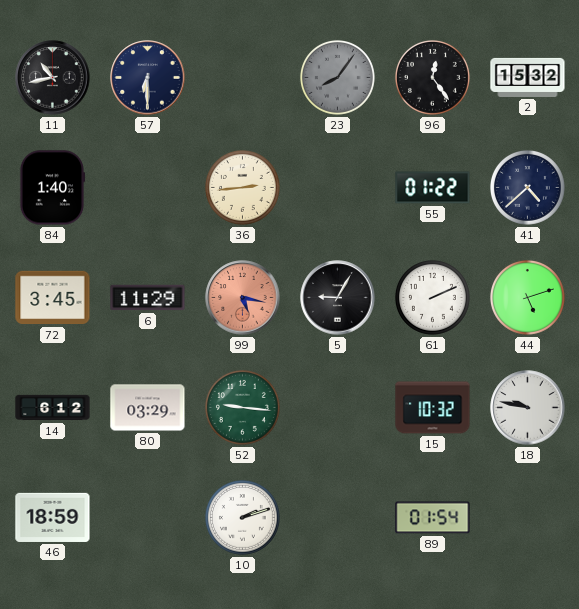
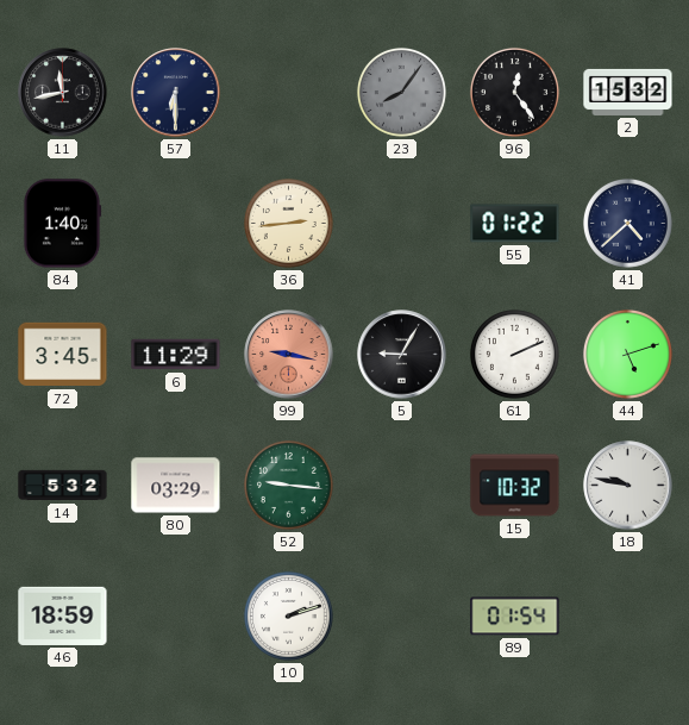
11: 10:43 -> 11:43
99: 5:17 -> 9:17
14: 6:12 -> 5:32
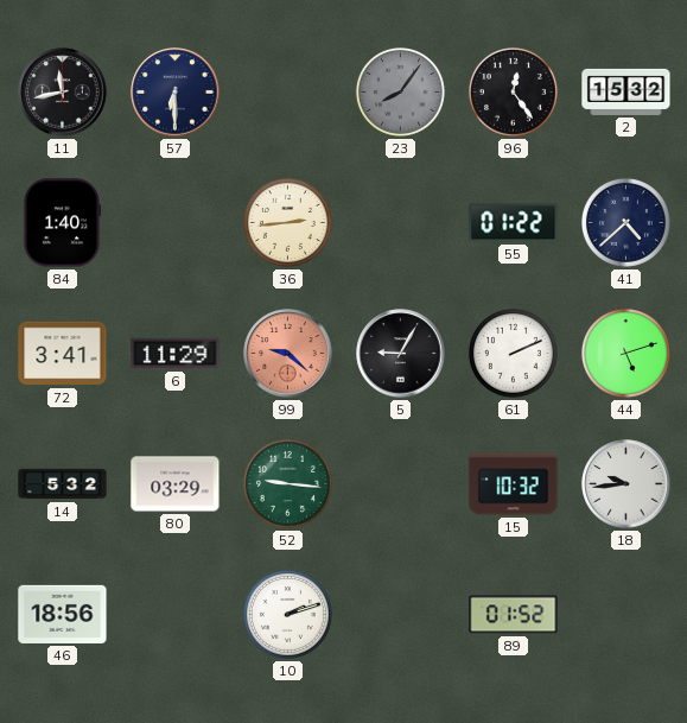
72: 3:45 -> 3:41
99: 9:17 -> 9:22
18: 9:47 -> 9:44
46: 18:59 -> 18:56
89: 01:54 -> 01:52
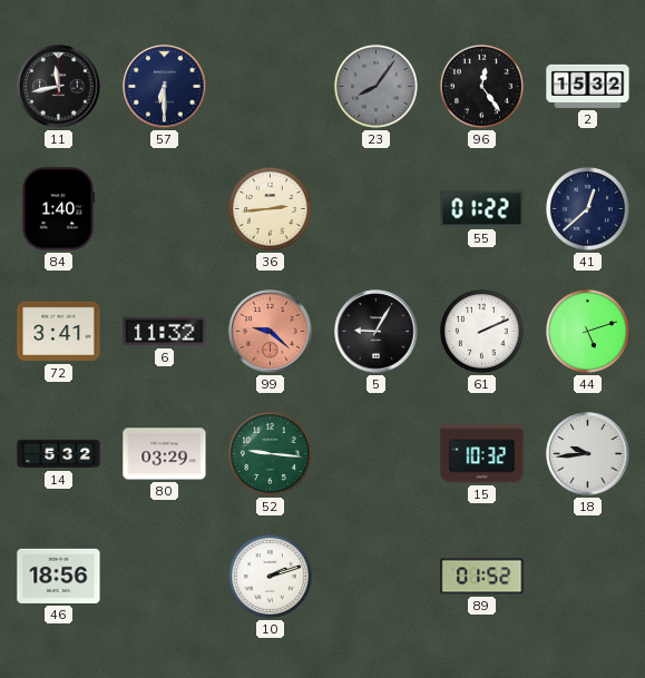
41: 4:38 -> 12:38
6: 11:29 -> 11:32
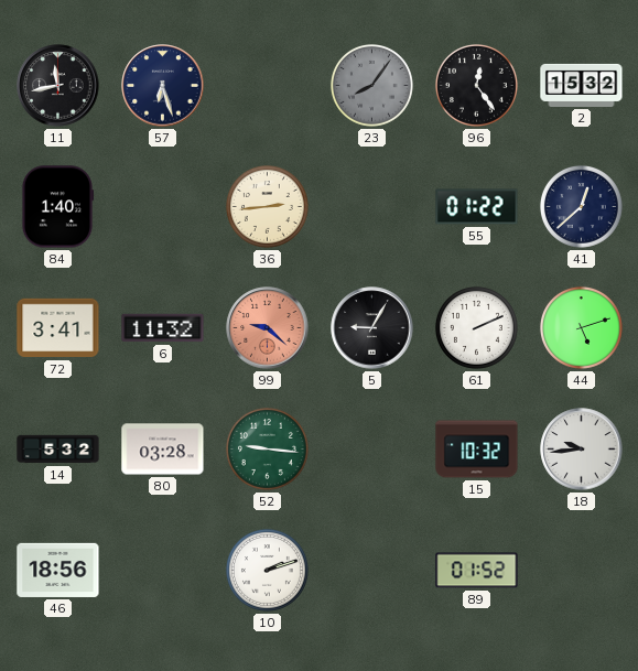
57: 6:30 -> 6:27
80: 03:29 -> 03:28
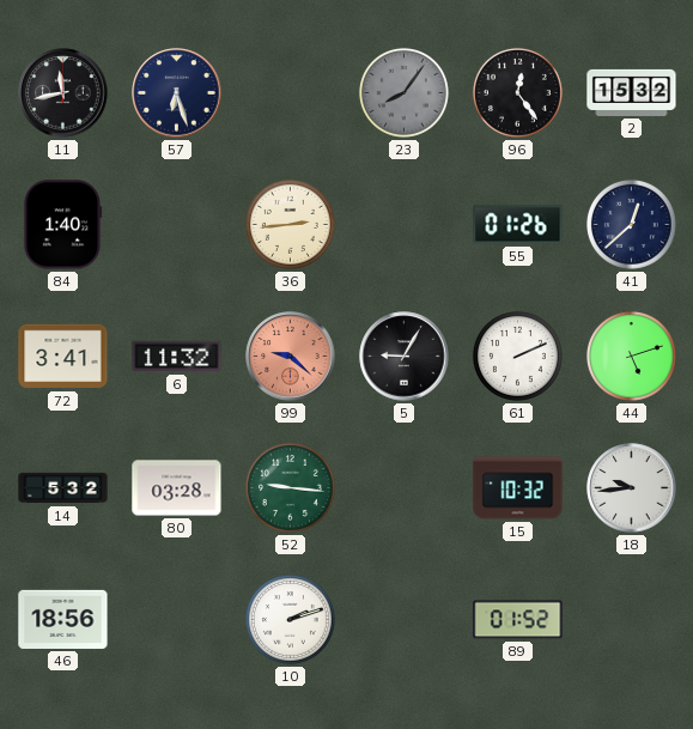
55: 01:22 -> 01:26
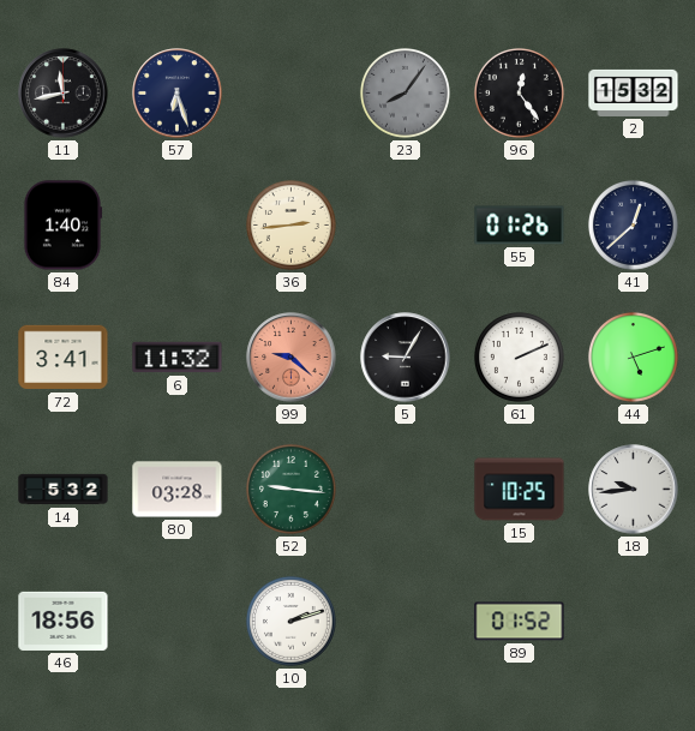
15: 10:32 -> 10:25
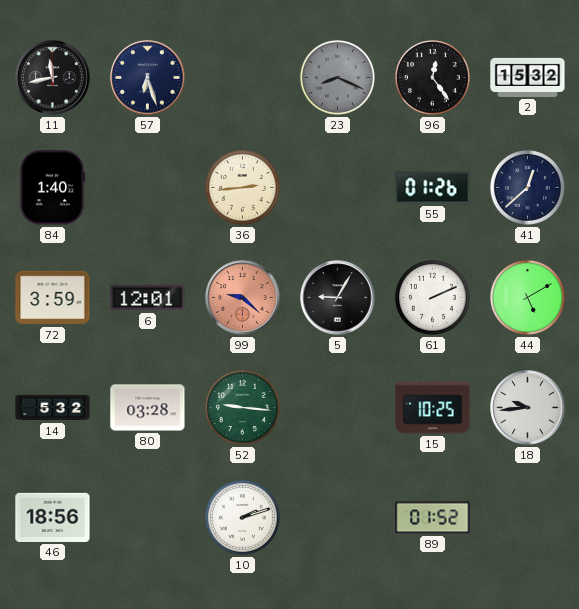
23: 8:06 -> 8:19
72: 3:41 -> 3:59
6: 11:32 -> 12:01
44: 5:12 -> 5:10
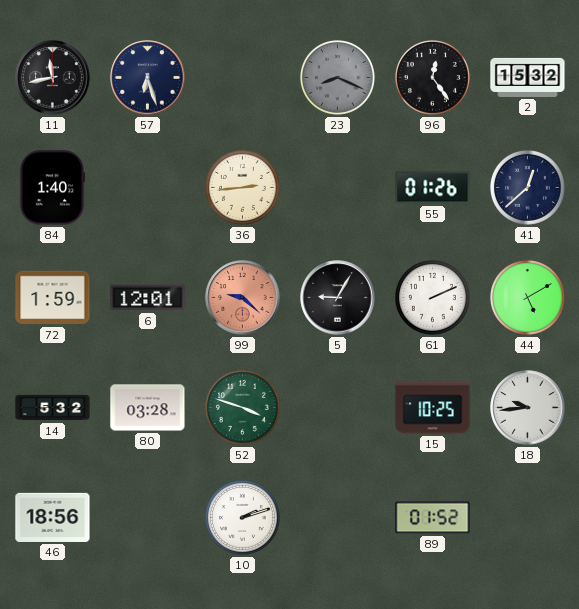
72: 3:59 -> 1:59
52: 9:16 -> 3:48
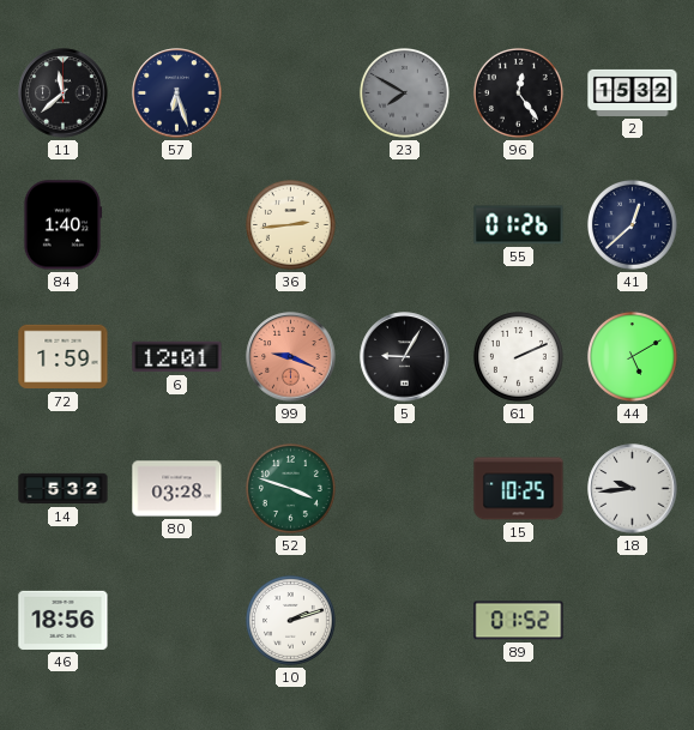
11: 11:43 -> 11:38
23: 8:19 -> 7:50
99: 9:22 -> 9:19
